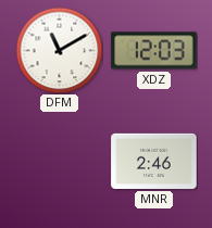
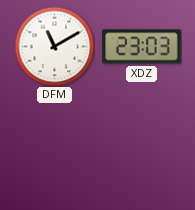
XDZ: 12:03 -> 23:03
MNR: 2:46 -> none
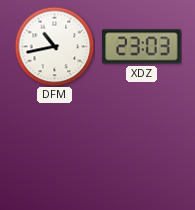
DFM: 11:10 -> 10:43
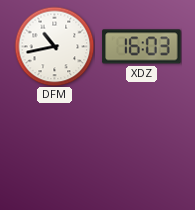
XDZ: 23:03 -> 16:03
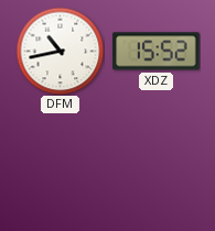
XDZ: 16:03 -> 15:52
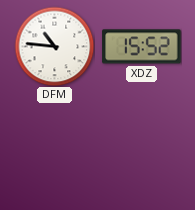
DFM: 10:43 -> 10:46
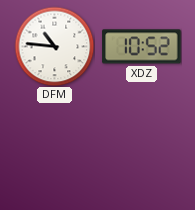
XDZ: 15:52 -> 10:52
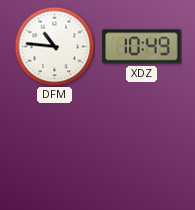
XDZ: 10:52 -> 10:49
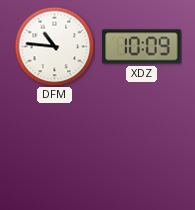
XDZ: 10:49 -> 10:09
